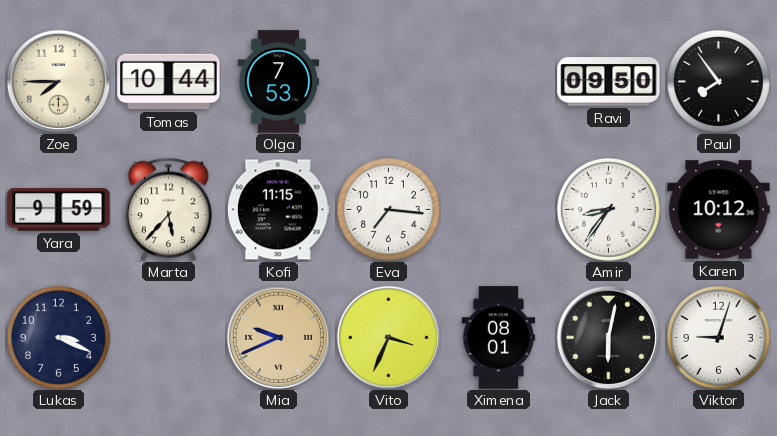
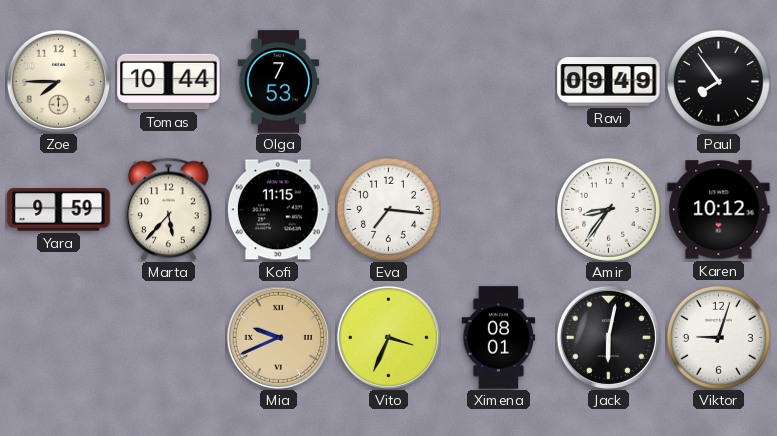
Ravi: 09:50 -> 09:49
Lukas: 3:19 -> none
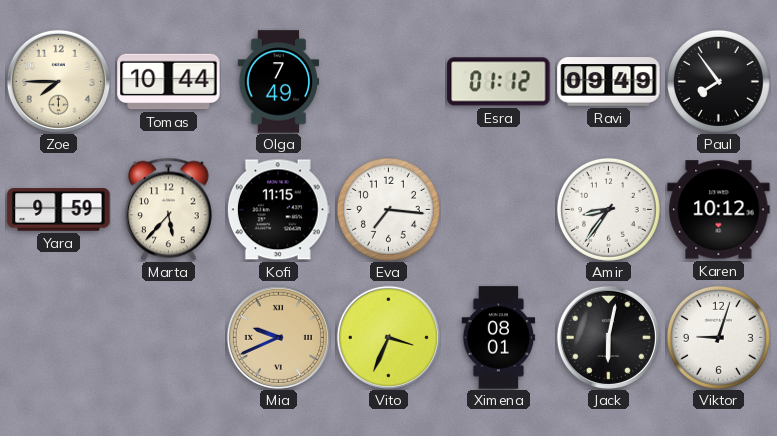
Olga: 7:53 -> 7:49
Esra: none -> 01:12
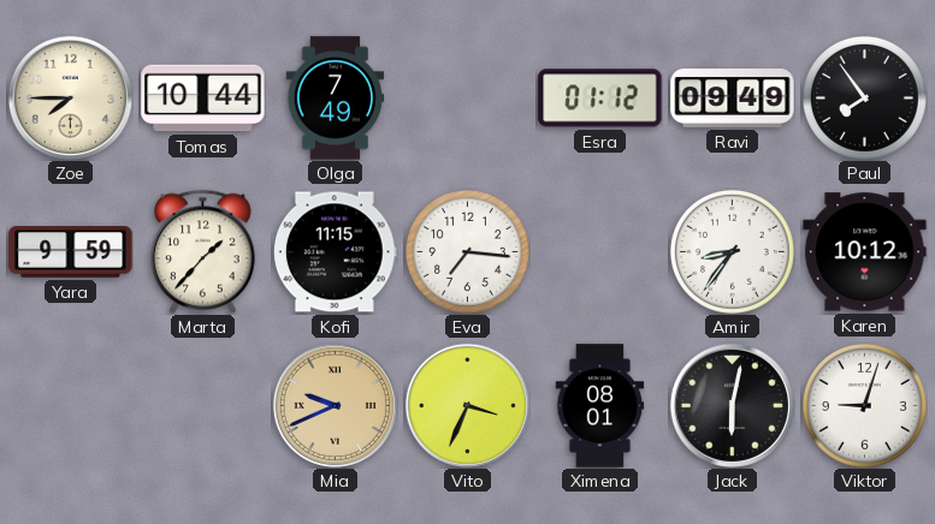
Marta: 5:37 -> 1:37
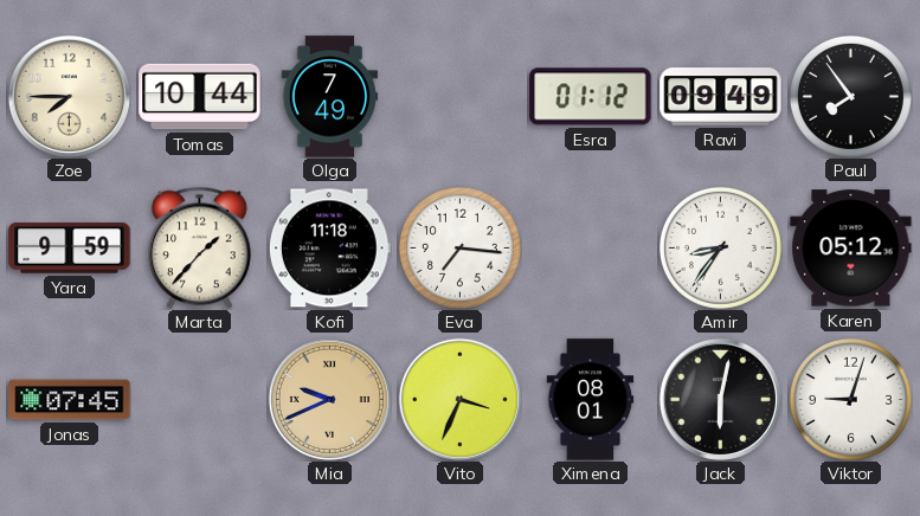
Kofi: 11:15 -> 11:18
Karen: 10:12 -> 05:12
Jonas: none -> 07:45
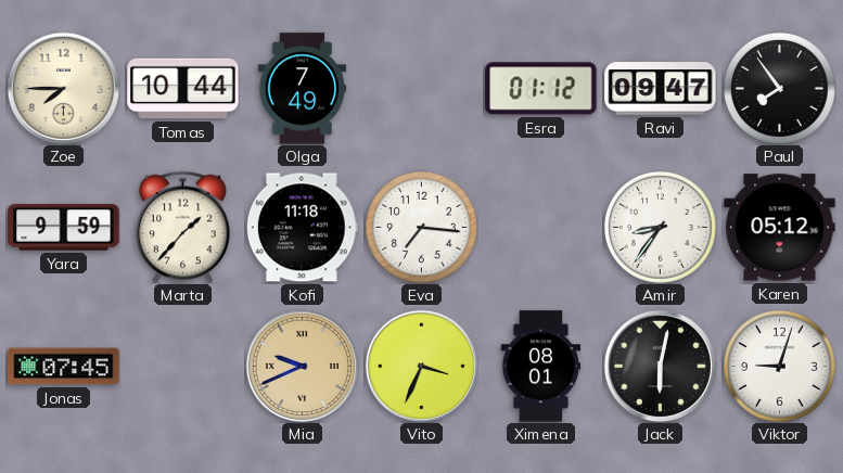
Ravi: 09:49 -> 09:47
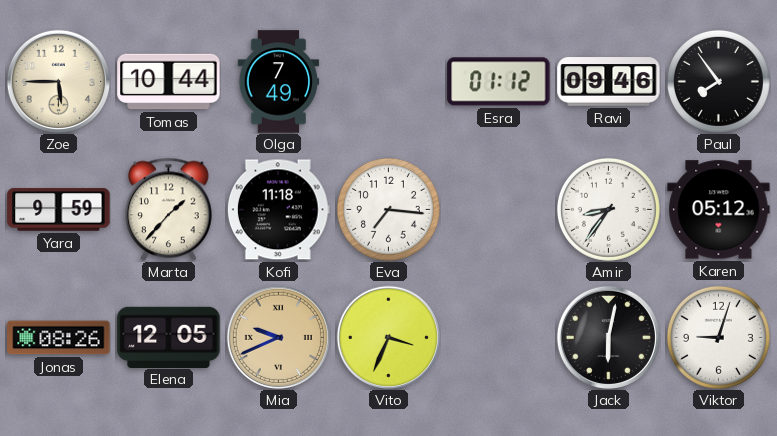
Zoe: 7:45 -> 5:45
Ravi: 09:47 -> 09:46
Jonas: 07:45 -> 08:26
Elena: none -> 12:05
Ximena: 08:01 -> none
